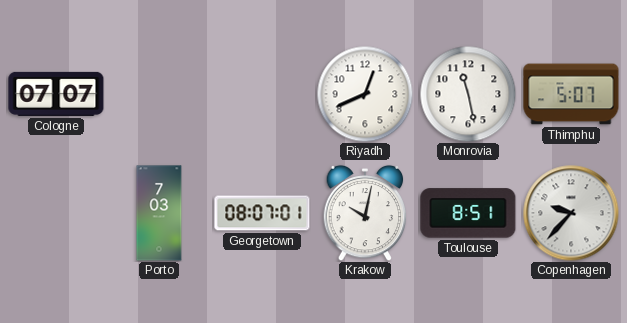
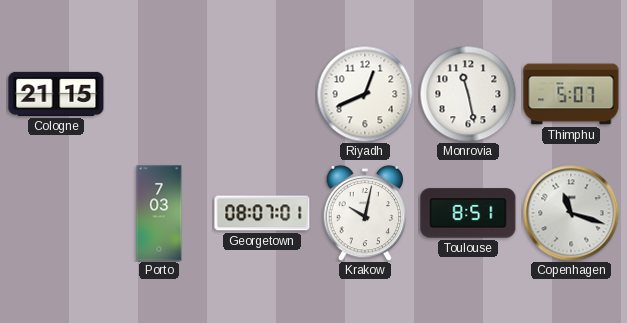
Cologne: 07:07 -> 21:15
Copenhagen: 9:37 -> 11:18
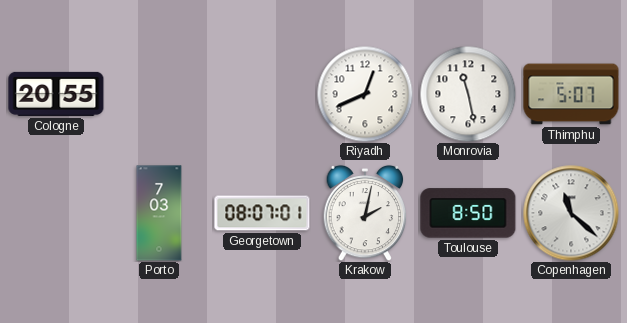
Cologne: 21:15 -> 20:55
Krakow: 10:02 -> 2:02
Toulouse: 8:51 -> 8:50
Copenhagen: 11:18 -> 11:22
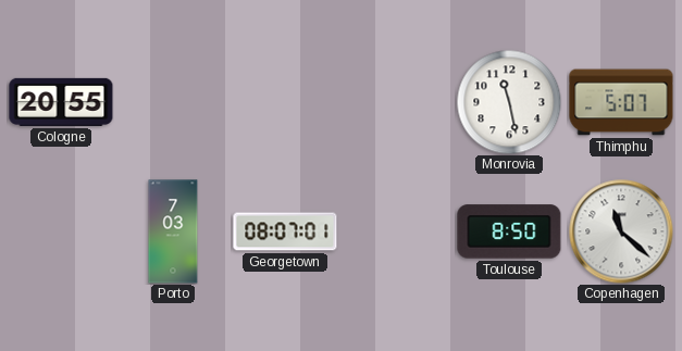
Riyadh: 12:41 -> none
Krakow: 2:02 -> none
